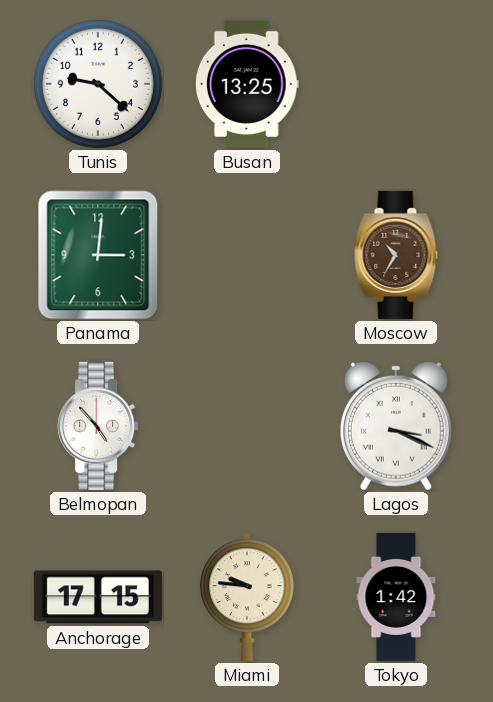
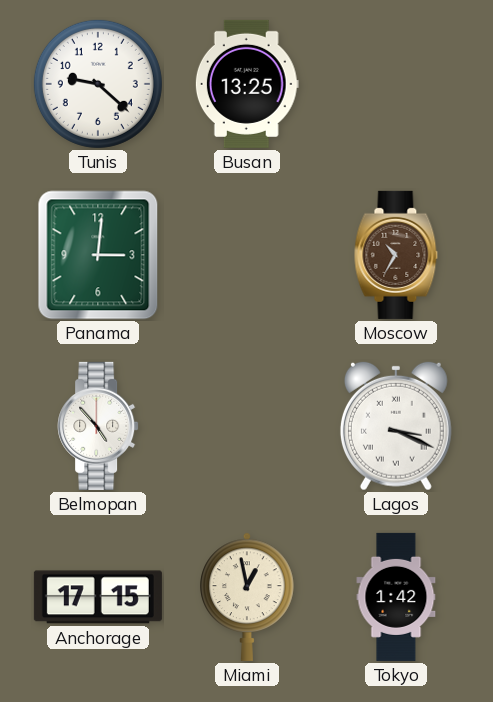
Miami: 9:46 -> 12:58
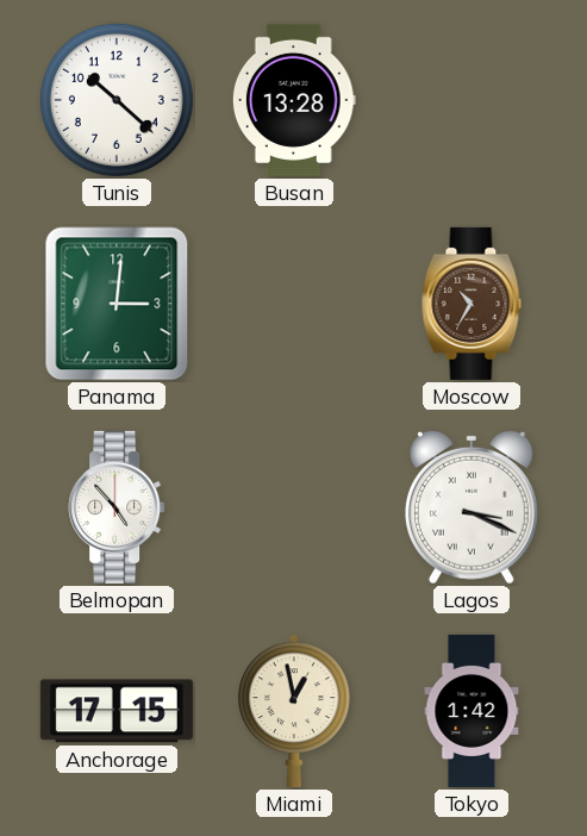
Tunis: 9:22 -> 10:22
Busan: 13:25 -> 13:28
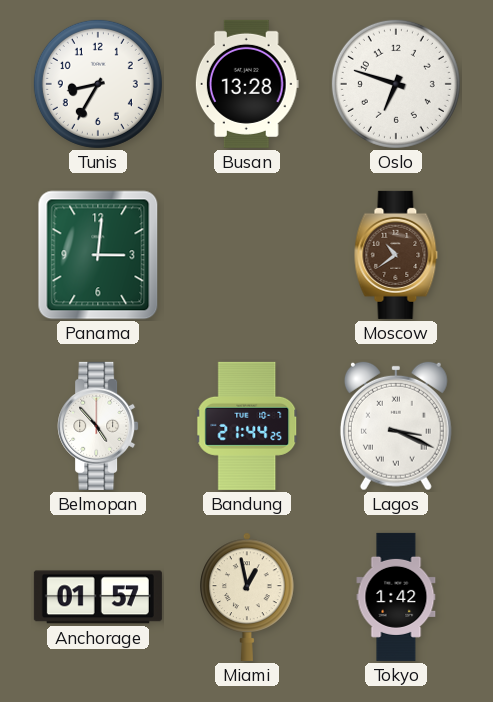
Tunis: 10:22 -> 8:35
Oslo: none -> 6:48
Moscow: 10:35 -> 10:39
Bandung: none -> 21:44
Anchorage: 17:15 -> 01:57
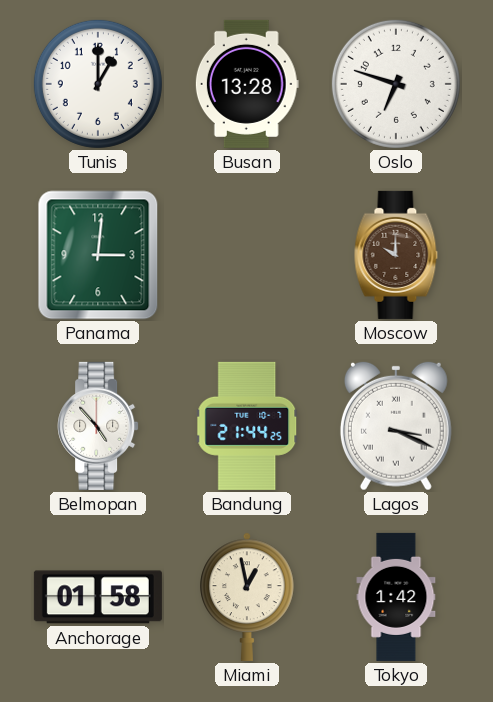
Tunis: 8:35 -> 1:00
Moscow: 10:39 -> 10:00
Anchorage: 01:57 -> 01:58
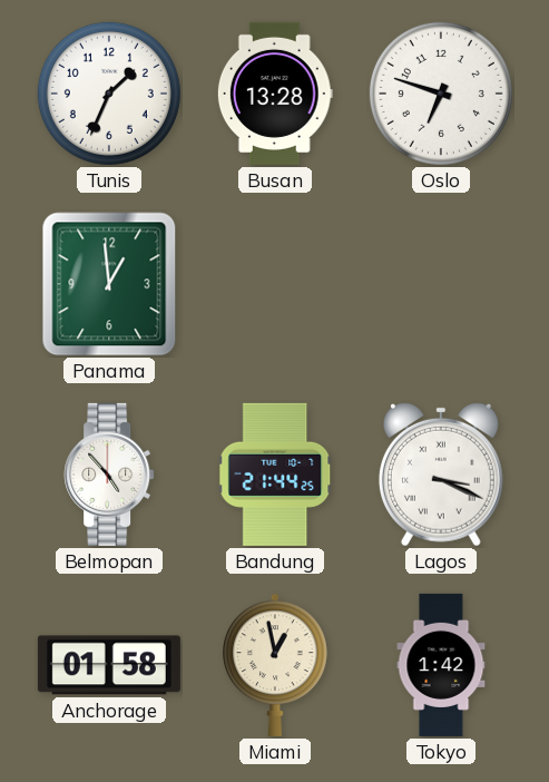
Tunis: 1:00 -> 1:34
Panama: 3:01 -> 12:59
Moscow: 10:00 -> none
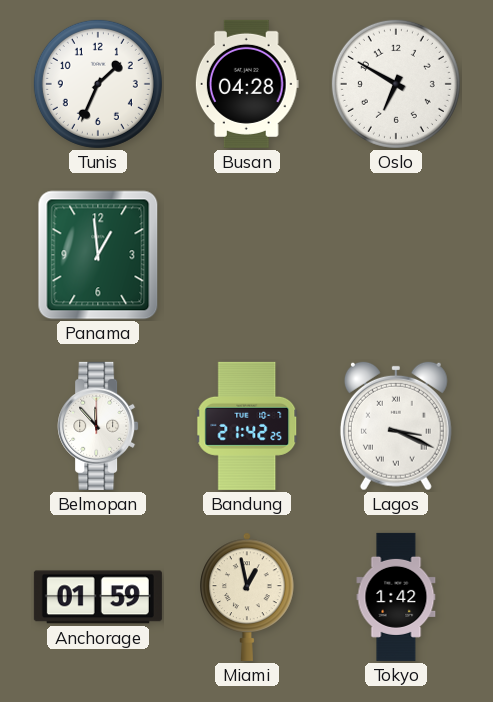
Busan: 13:28 -> 04:28
Oslo: 6:48 -> 6:50
Belmopan: 4:53 -> 11:53
Bandung: 21:44 -> 21:42
Anchorage: 01:58 -> 01:59
